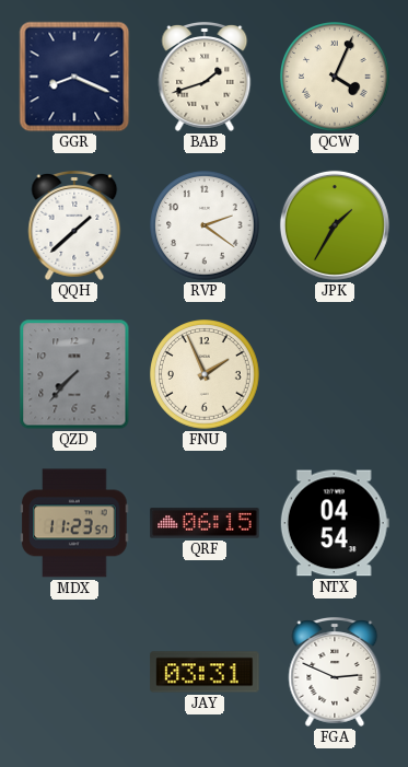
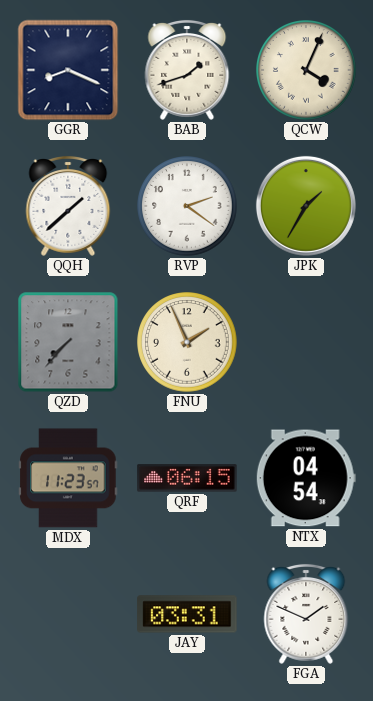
FGA: 2:49 -> 1:49
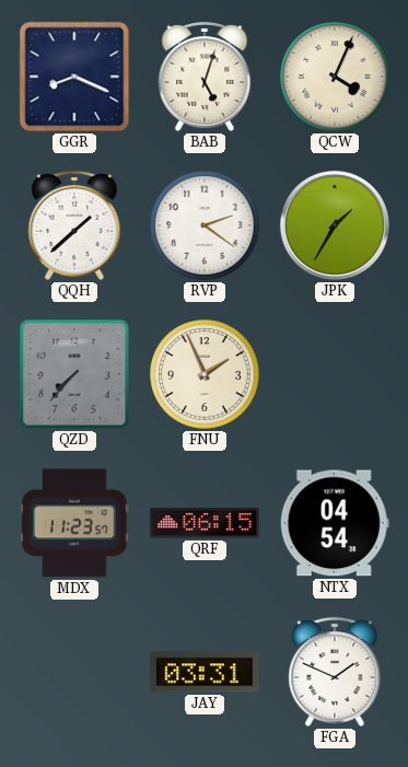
BAB: 1:42 -> 5:03
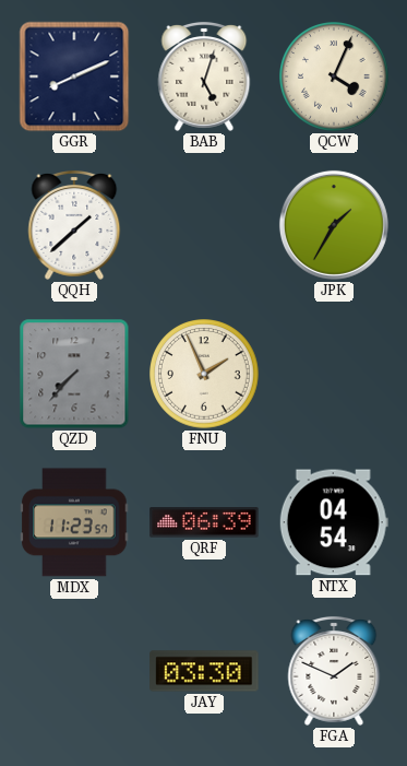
GGR: 8:19 -> 8:11
RVP: 2:21 -> none
QRF: 06:15 -> 06:39
JAY: 03:31 -> 03:30
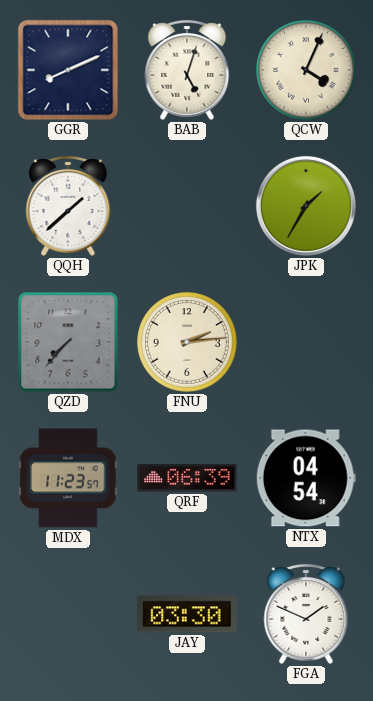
FNU: 1:56 -> 2:14
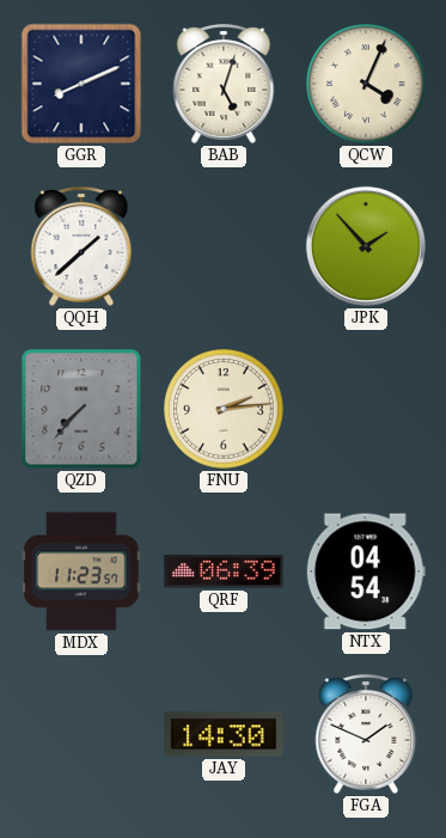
JPK: 1:35 -> 1:53
JAY: 03:30 -> 14:30
